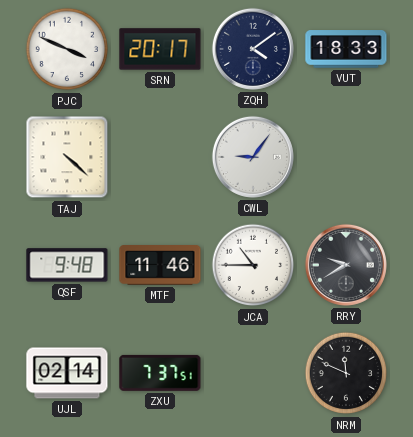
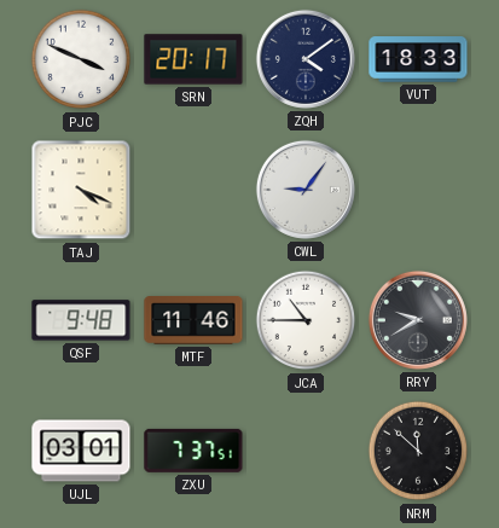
TAJ: 4:22 -> 4:19
UJL: 02:14 -> 03:01
NRM: 11:49 -> 11:52
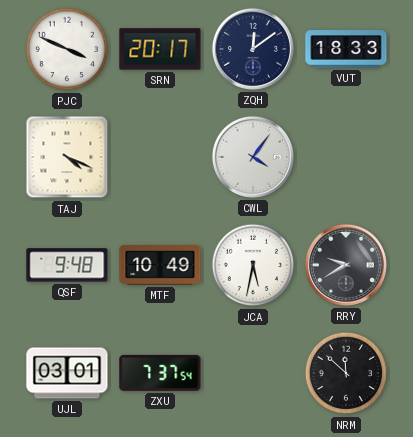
ZQH: 4:09 -> 12:09
CWL: 9:06 -> 4:06
MTF: 11:46 -> 10:49
JCA: 10:45 -> 5:32
ZXU: 7:37:51 -> 7:37:54
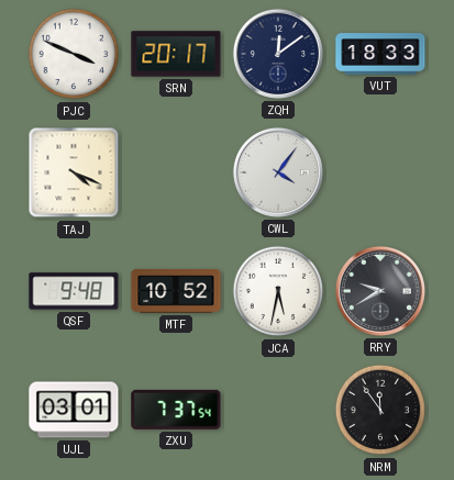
MTF: 10:49 -> 10:52
NRM: 11:52 -> 11:54
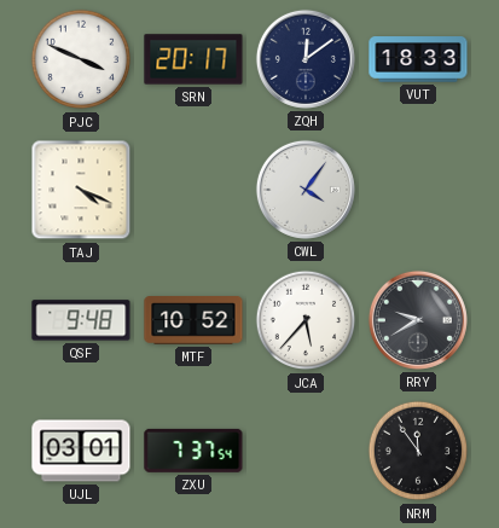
JCA: 5:32 -> 5:37
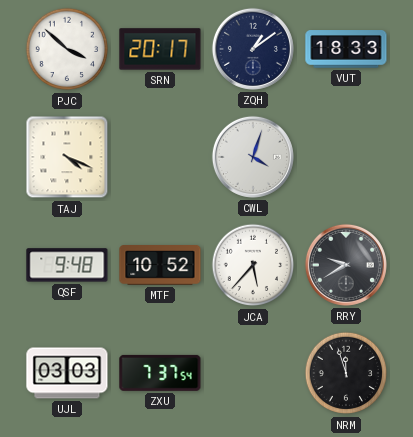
PJC: 3:49 -> 3:52
ZQH: 12:09 -> 1:09
CWL: 4:06 -> 4:03
UJL: 03:01 -> 03:03
NRM: 11:54 -> 11:57
